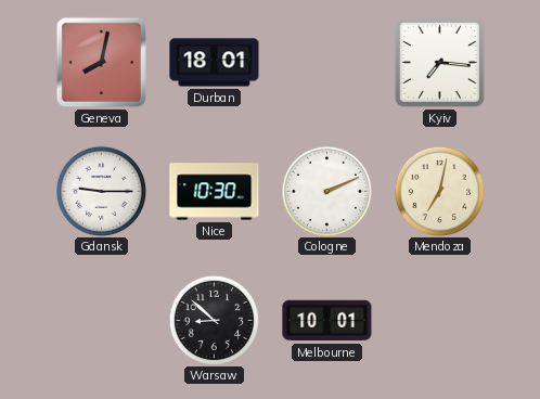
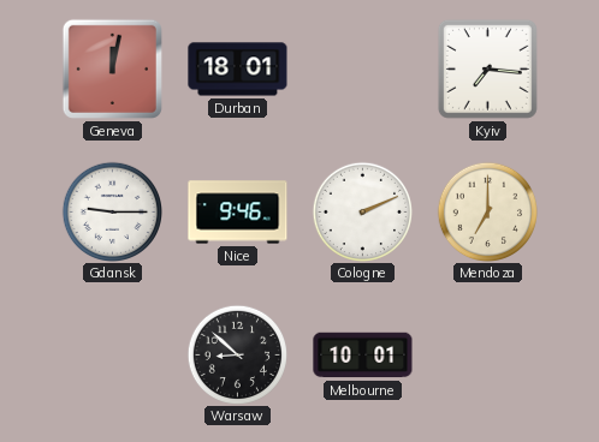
Geneva: 8:02 -> 12:02
Nice: 10:30 -> 9:46
Mendoza: 7:02 -> 7:00
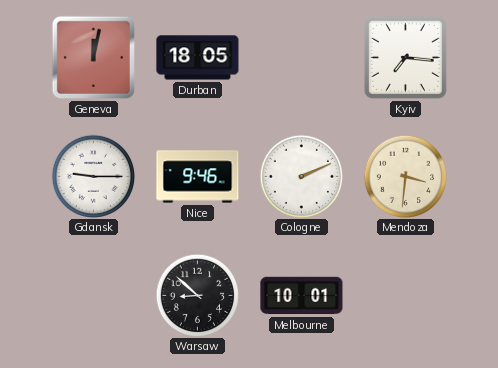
Durban: 18:01 -> 18:05
Mendoza: 7:00 -> 3:31
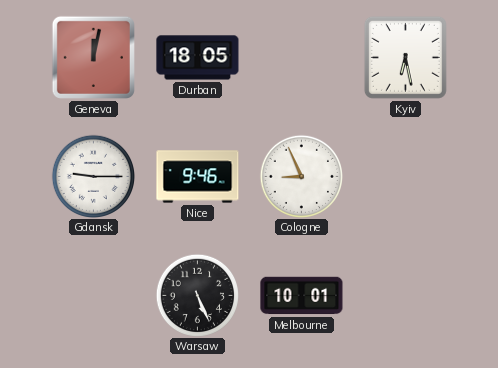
Kyiv: 7:16 -> 6:28
Cologne: 2:11 -> 8:56
Mendoza: 3:31 -> none
Warsaw: 8:52 -> 5:26
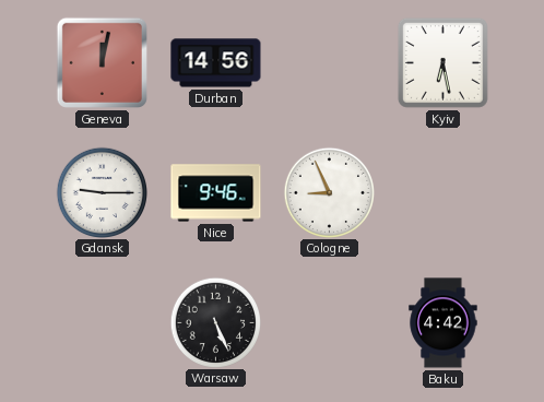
Durban: 18:05 -> 14:56
Melbourne: 10:01 -> none
Baku: none -> 4:42
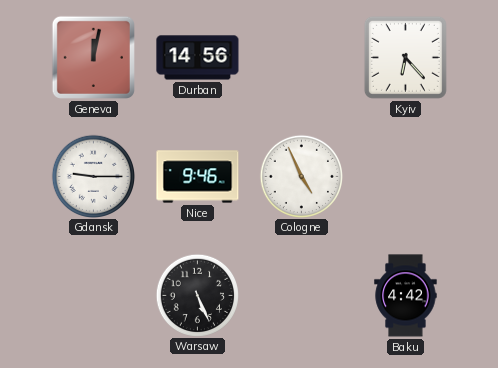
Kyiv: 6:28 -> 6:23
Cologne: 8:56 -> 4:56
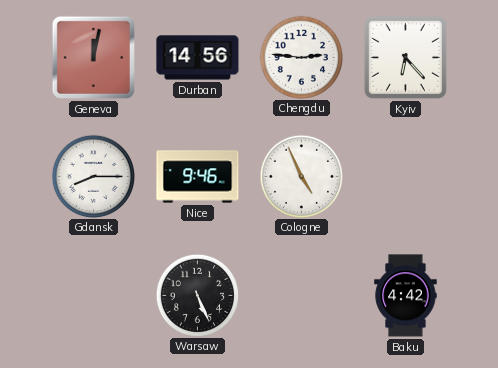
Chengdu: none -> 2:46
Gdansk: 9:15 -> 8:15
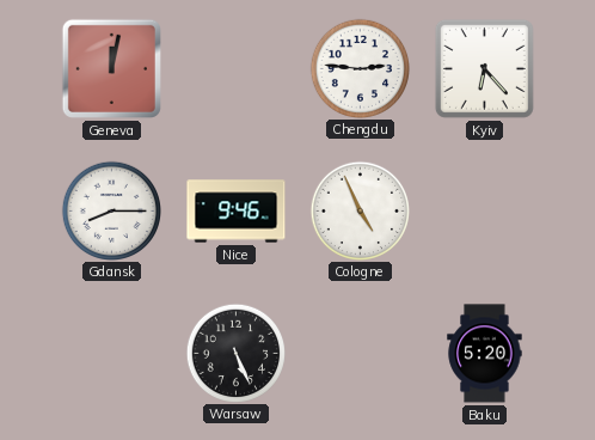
Durban: 14:56 -> none
Baku: 4:42 -> 5:20
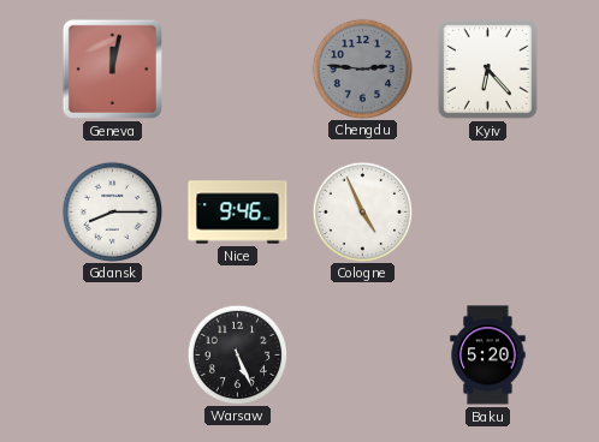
Chengdu dial: white -> grey
